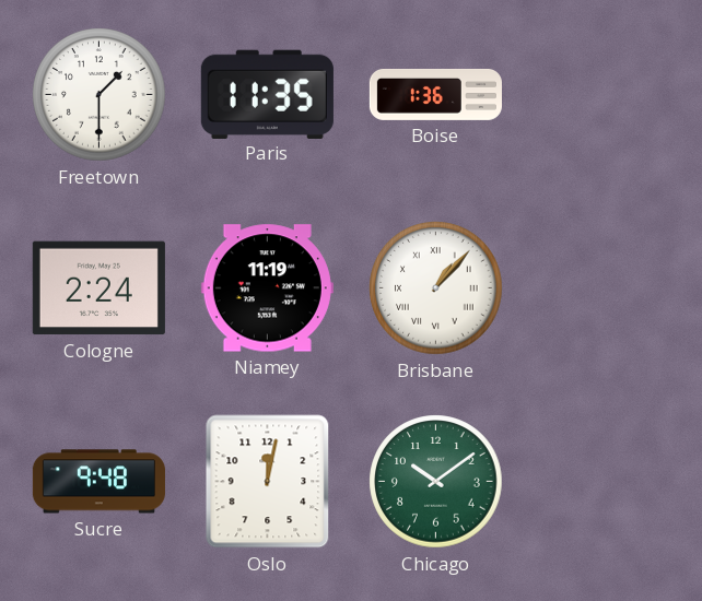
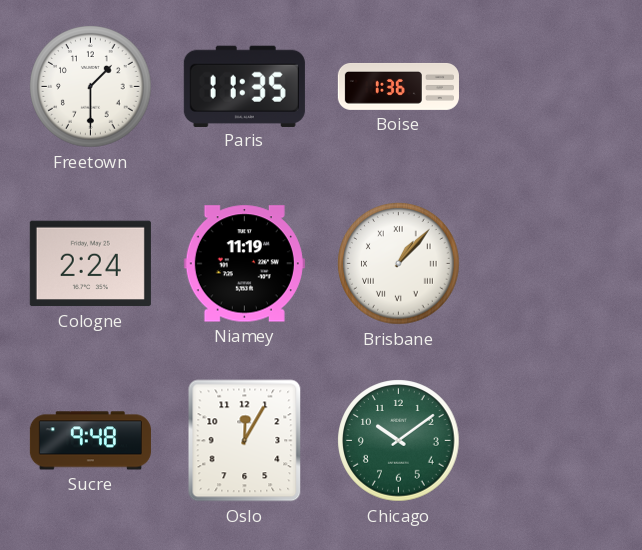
Oslo: 12:02 -> 12:05
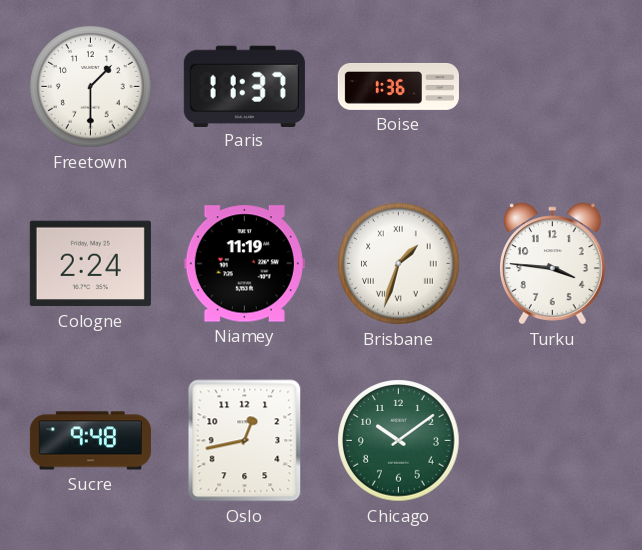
Paris: 11:35 -> 11:37
Brisbane: 1:07 -> 1:33
Turku: none -> 3:46
Oslo: 12:05 -> 12:43
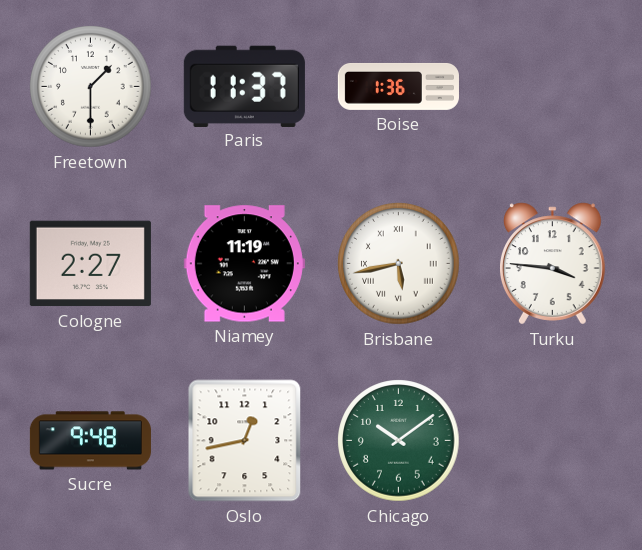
Cologne: 2:24 -> 2:27
Brisbane: 1:33 -> 5:43
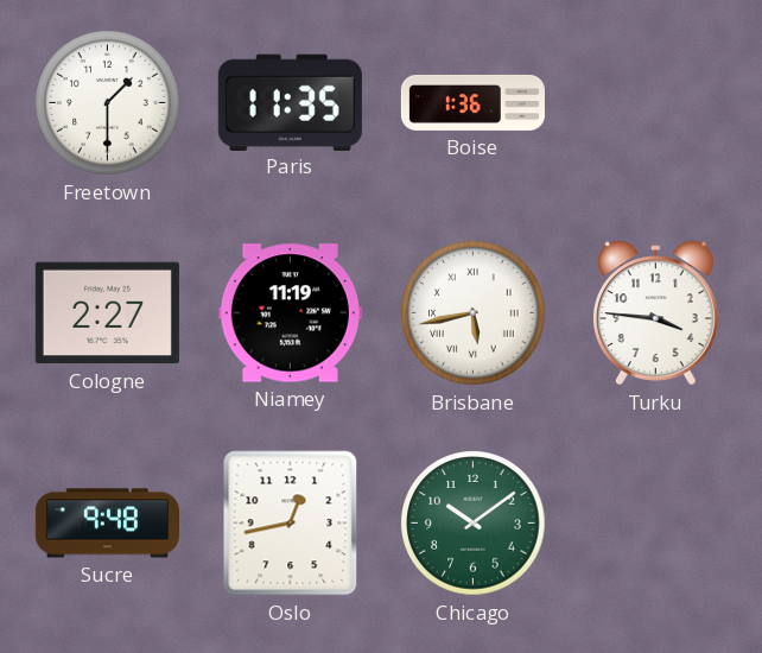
Paris: 11:37 -> 11:35
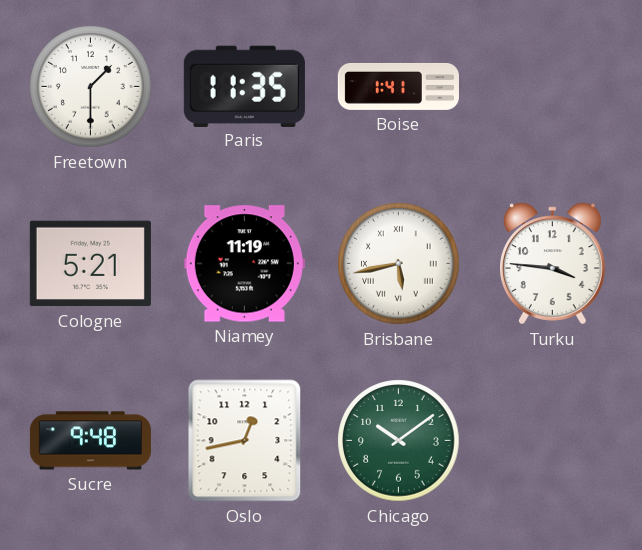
Boise: 1:36 -> 1:41
Cologne: 2:27 -> 5:21
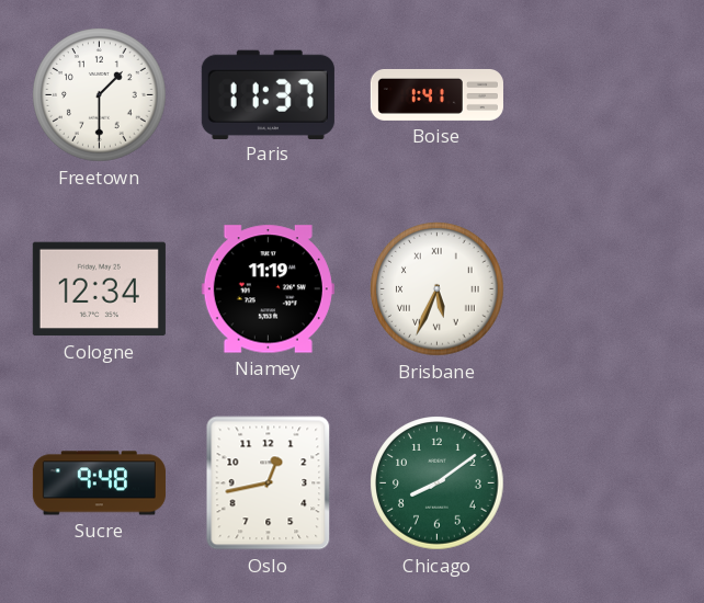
Paris: 11:35 -> 11:37
Cologne: 5:21 -> 12:34
Brisbane: 5:43 -> 5:34
Turku: 3:46 -> none
Chicago: 10:09 -> 8:09
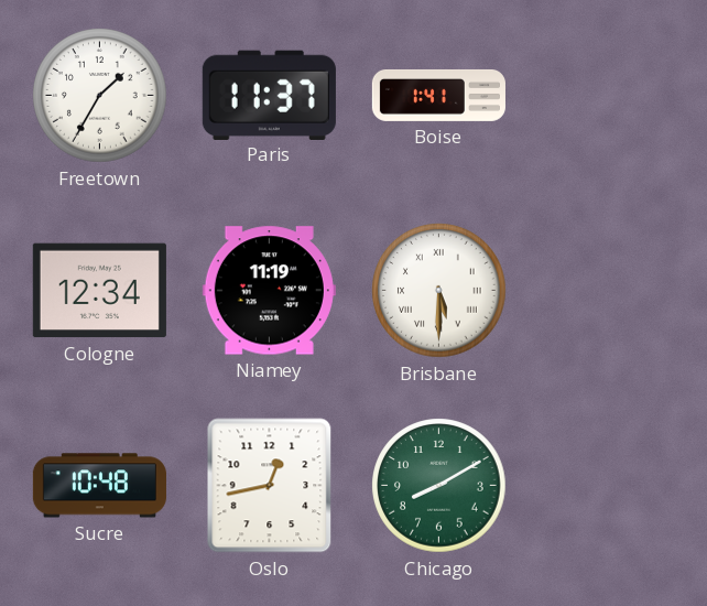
Freetown: 1:30 -> 1:35
Brisbane: 5:34 -> 5:30
Sucre: 9:48 -> 10:48
Chicago: 8:09 -> 8:10
